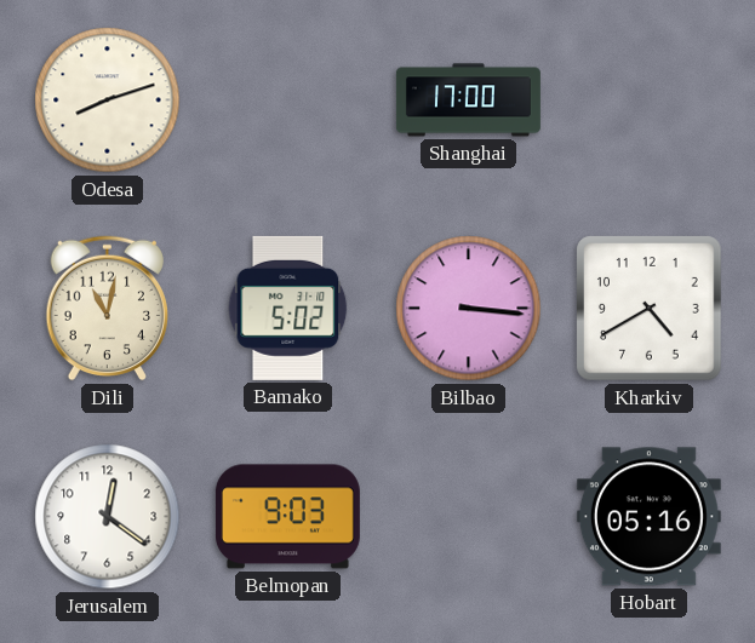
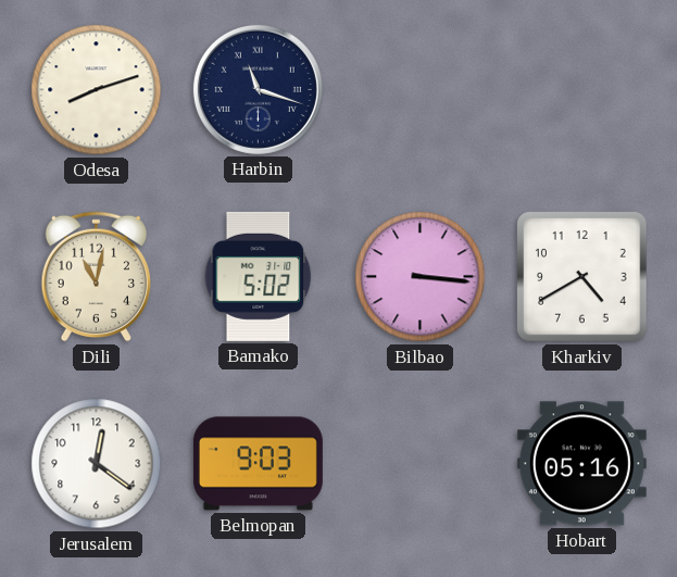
Harbin: none -> 11:18
Shanghai: 17:00 -> none
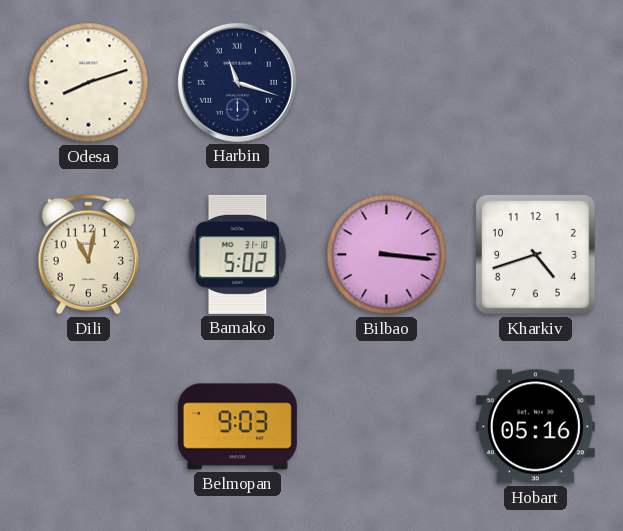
Kharkiv: 4:40 -> 4:42
Jerusalem: 12:21 -> none
